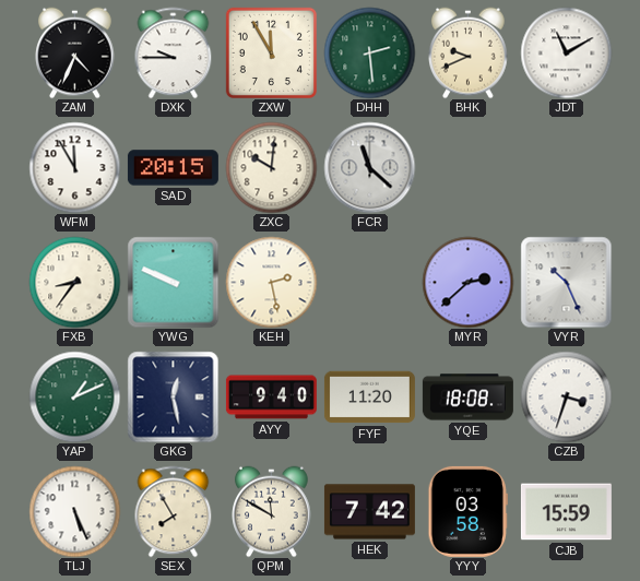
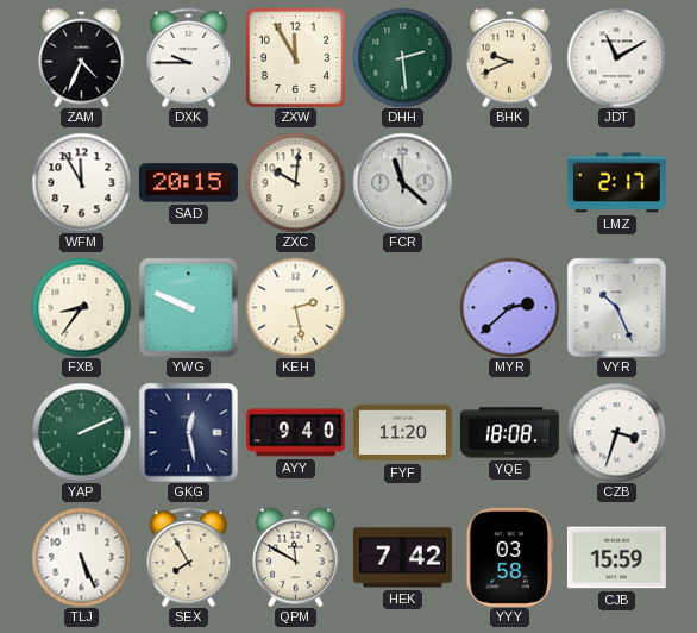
LMZ: none -> 2:17
YAP: 1:11 -> 2:11
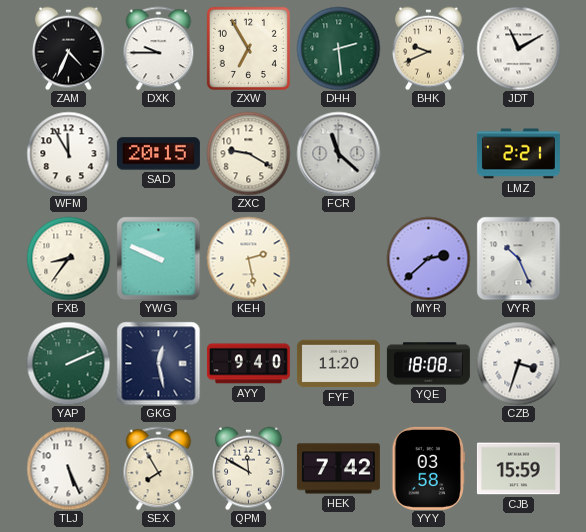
ZXW: 11:55 -> 6:55
ZXC: 10:01 -> 9:20
LMZ: 2:17 -> 2:21
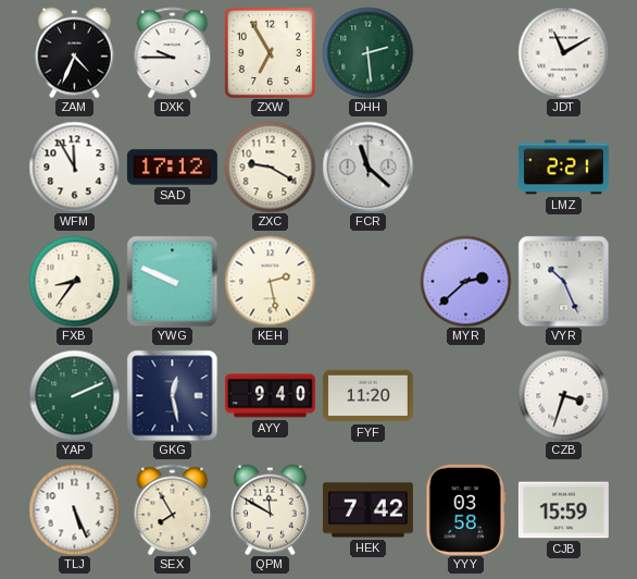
BHK: 9:41 -> none
SAD: 20:15 -> 17:12
YQE: 18:08 -> none
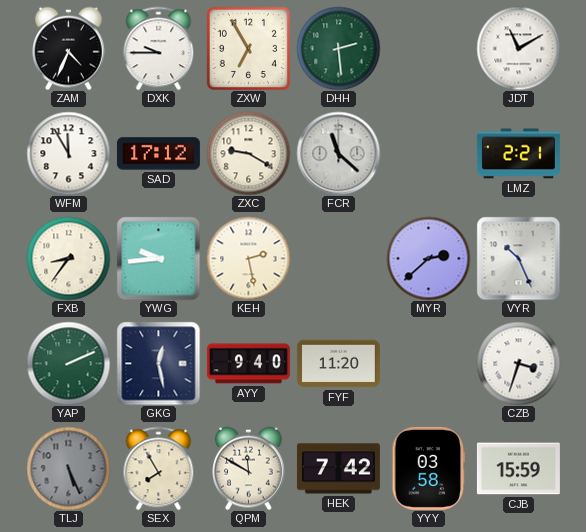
YWG: 9:49 -> 9:44
TLJ dial: white -> grey
